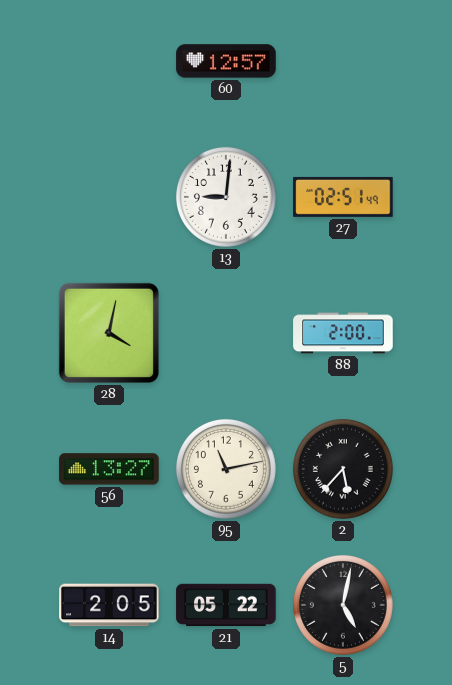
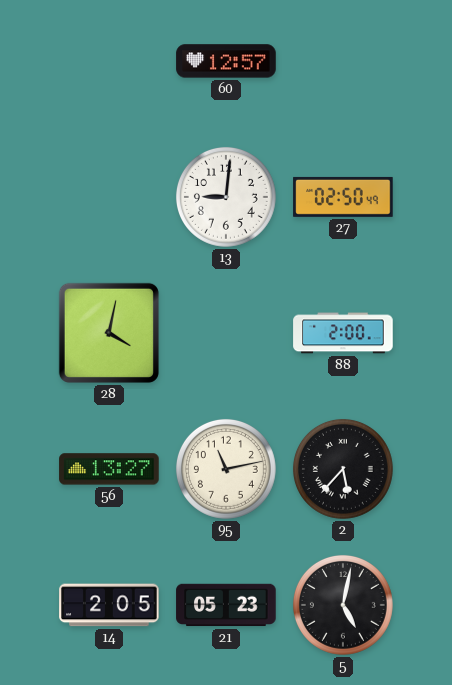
27: 02:51 -> 02:50
21: 05:22 -> 05:23
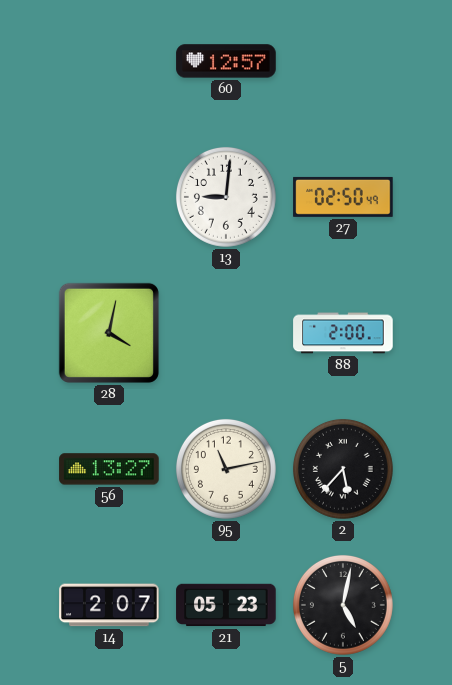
14: 2:05 -> 2:07
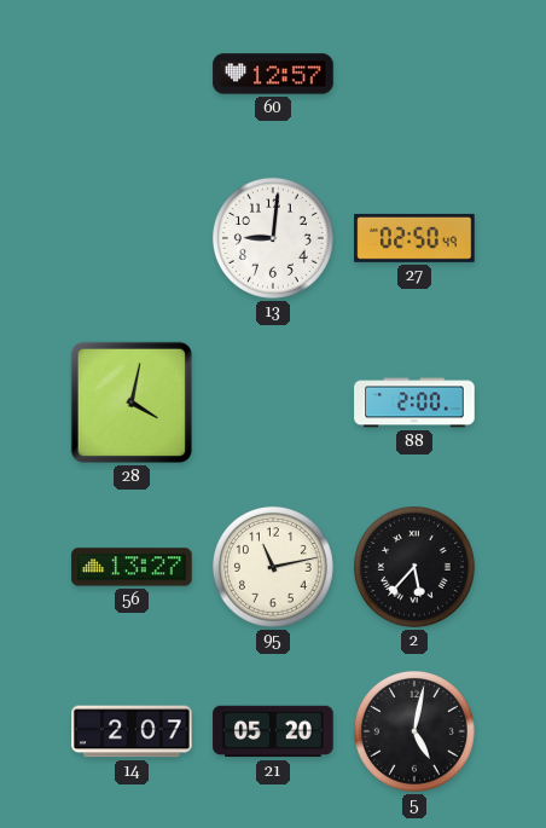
21: 05:23 -> 05:20
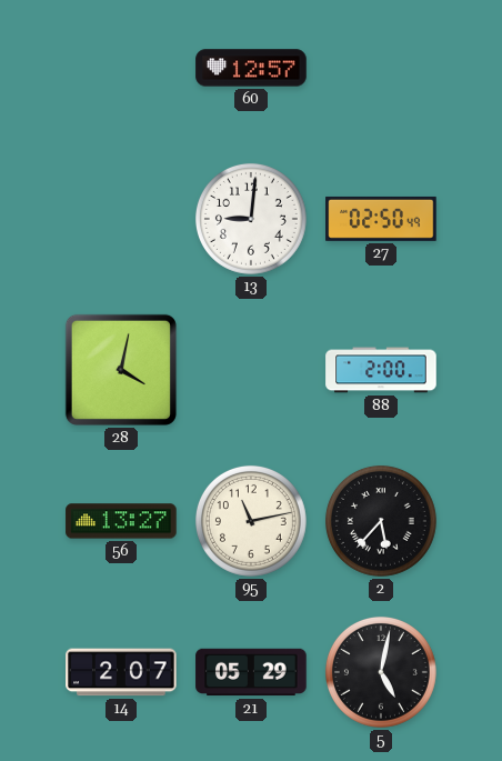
21: 05:20 -> 05:29
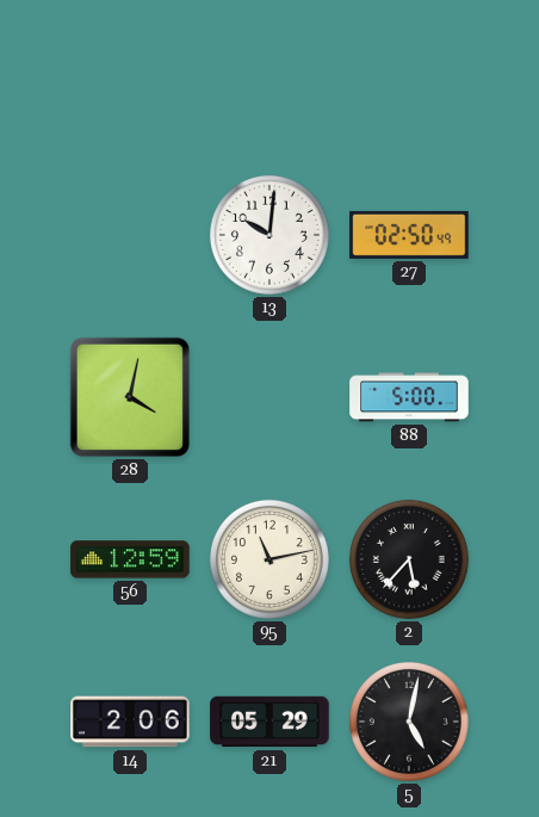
60: 12:57 -> none
13: 9:01 -> 10:01
88: 2:00 -> 5:00
56: 13:27 -> 12:59
14: 2:07 -> 2:06
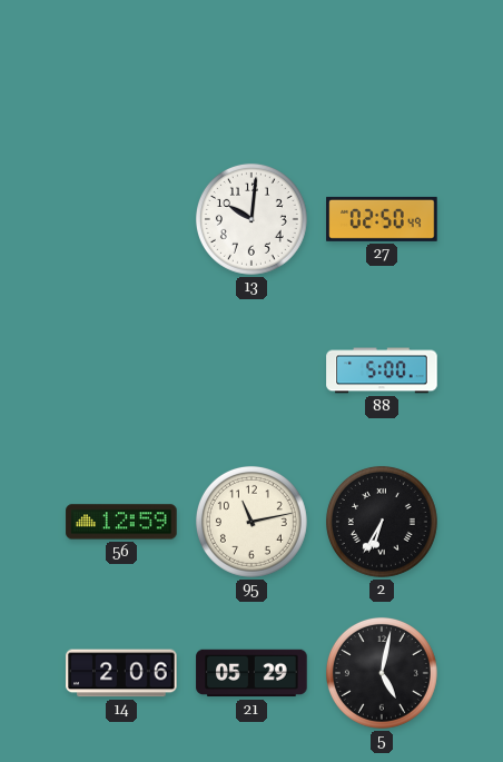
28: 4:02 -> none
2: 5:37 -> 6:35
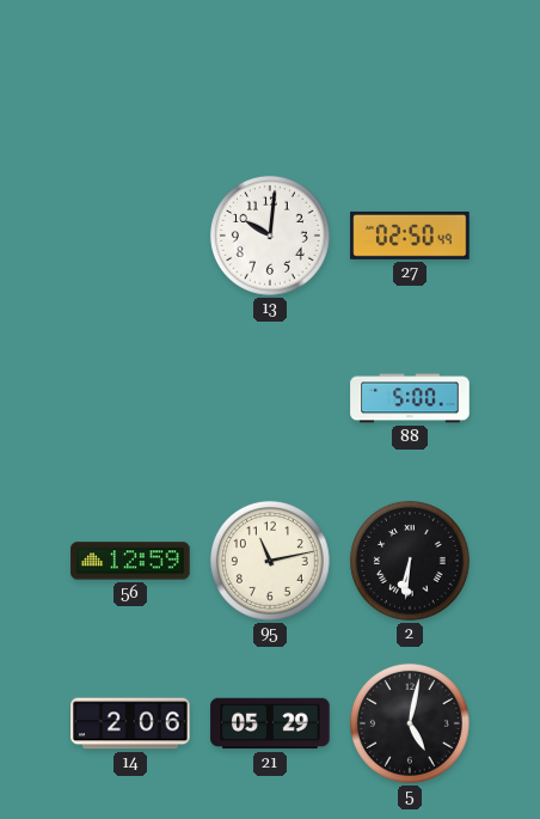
2: 6:35 -> 6:31
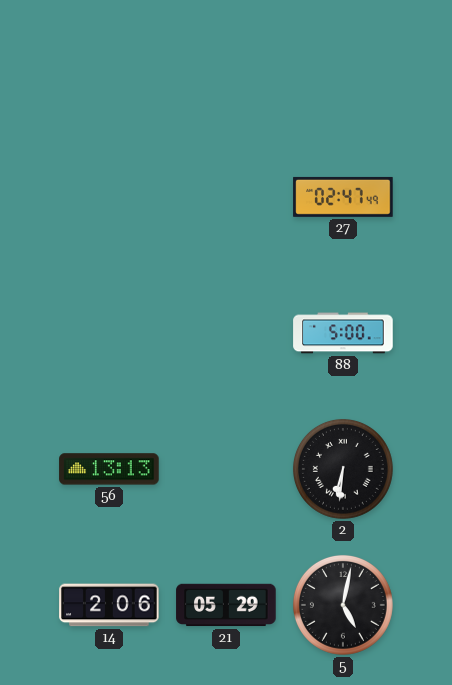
13: 10:01 -> none
27: 02:50 -> 02:47
56: 12:59 -> 13:13
95: 11:13 -> none
